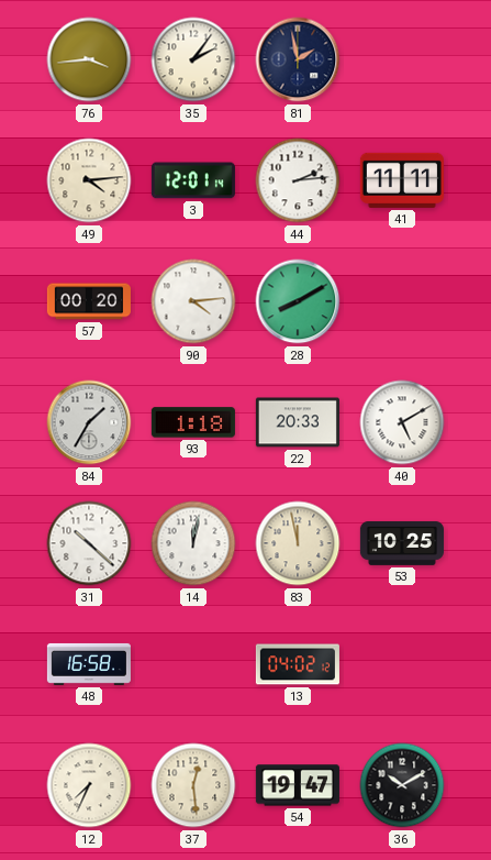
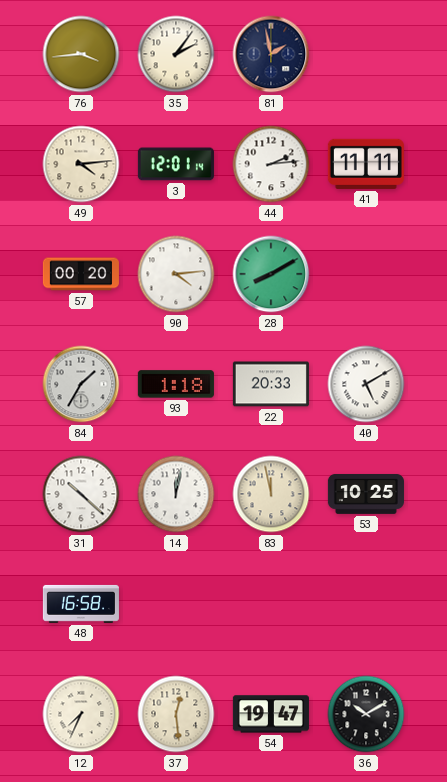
13: 04:02 -> none
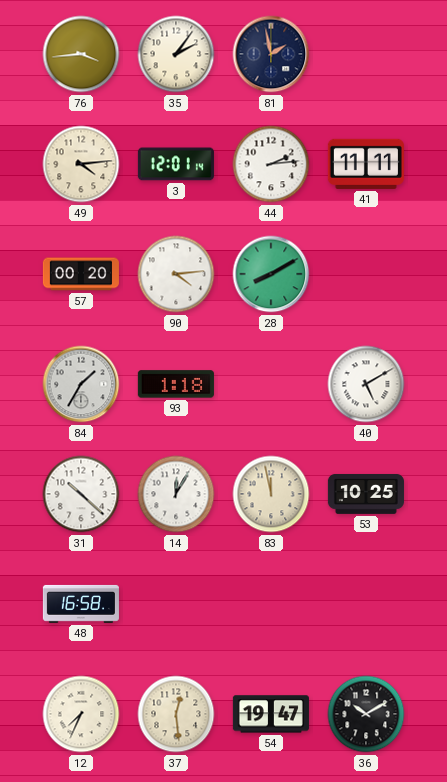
22: 20:33 -> none
14: 12:02 -> 12:05
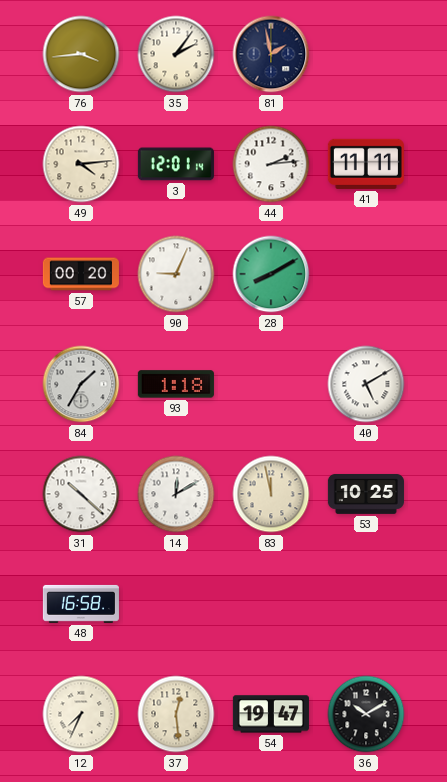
90: 4:14 -> 9:04
14: 12:05 -> 12:10
